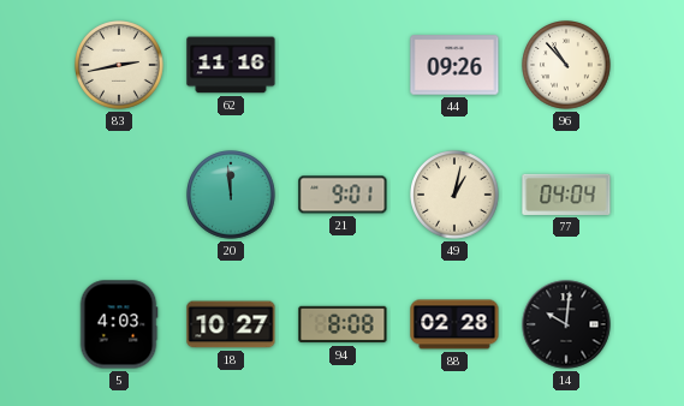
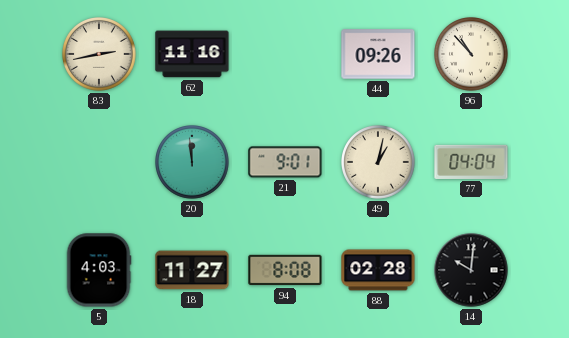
18: 10:27 -> 11:27
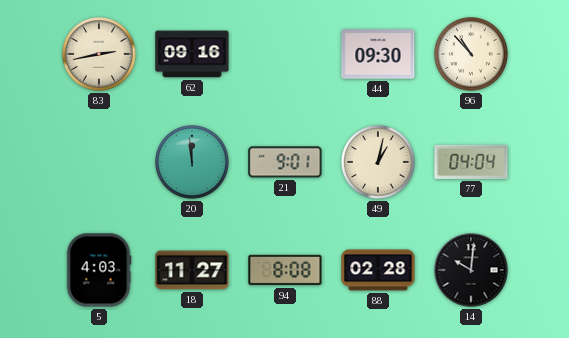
62: 11:16 -> 09:16
44: 09:26 -> 09:30
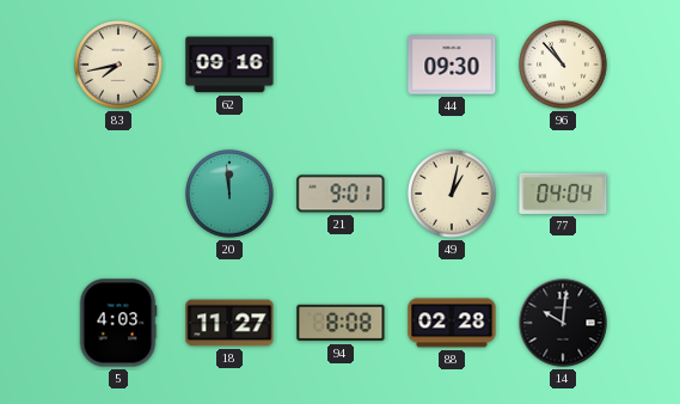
83: 2:43 -> 7:43
